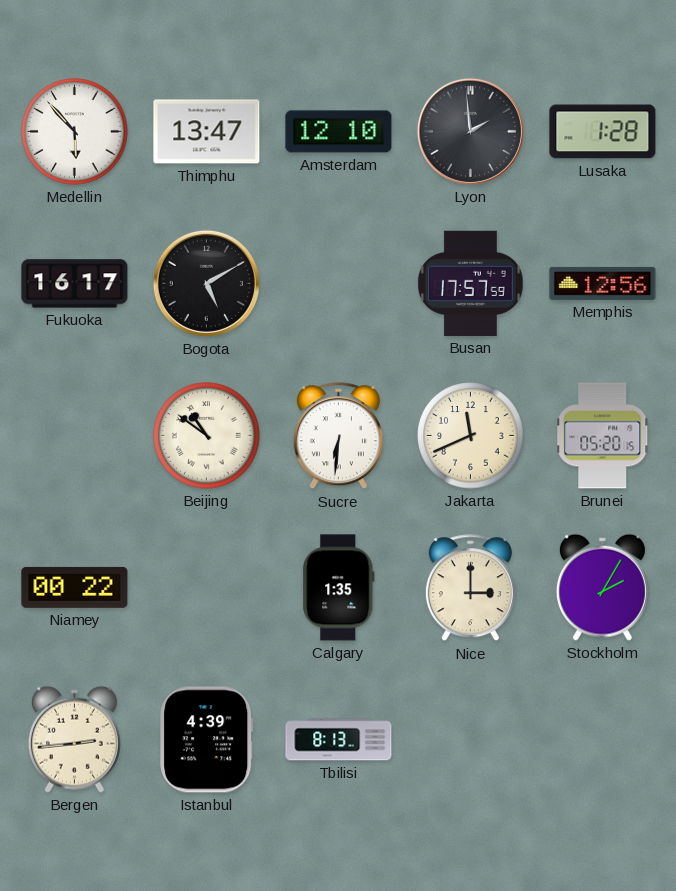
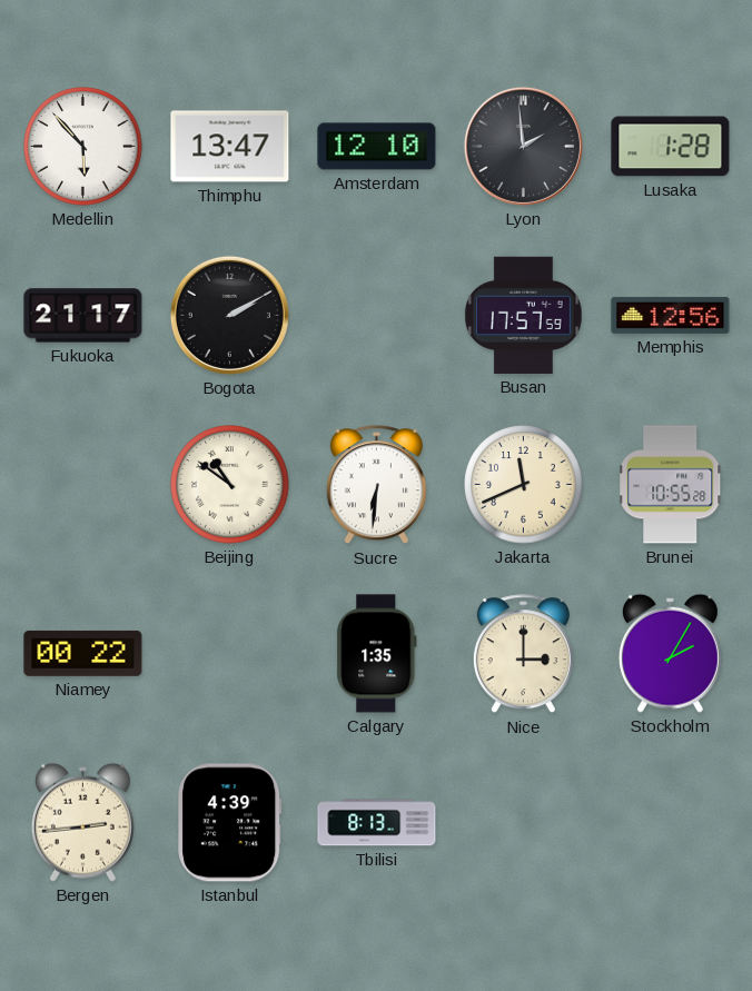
Fukuoka: 16:17 -> 21:17
Bogota: 5:10 -> 2:10
Brunei: 05:20 -> 10:55
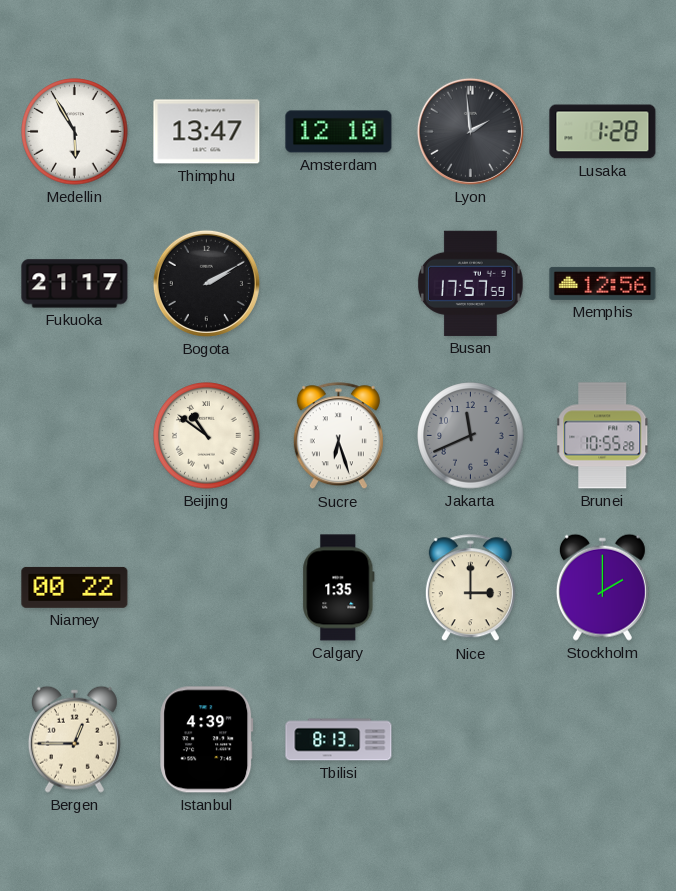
Medellin: 5:53 -> 5:55
Sucre: 6:31 -> 6:27
Jakarta dial: cream -> grey
Stockholm: 2:05 -> 2:00
Bergen: 2:44 -> 12:45
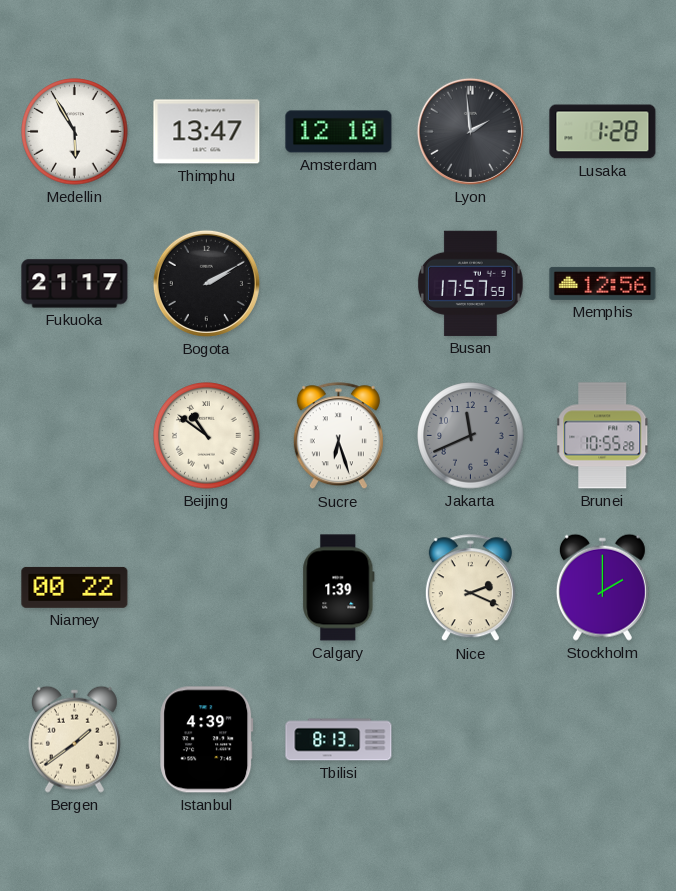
Calgary: 1:35 -> 1:39
Nice: 3:00 -> 2:19
Bergen: 12:45 -> 1:39
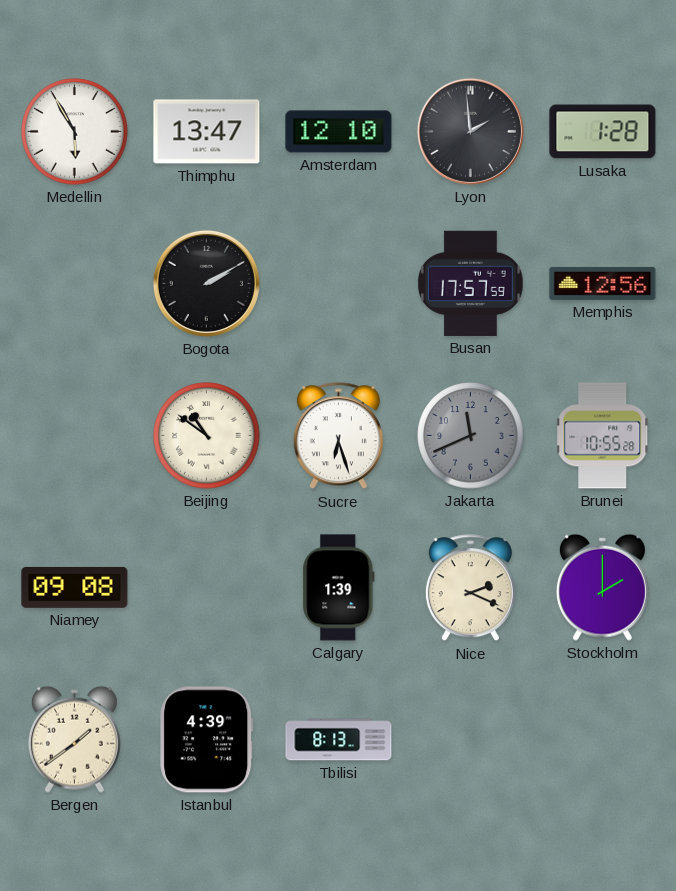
Fukuoka: 21:17 -> none
Niamey: 00:22 -> 09:08
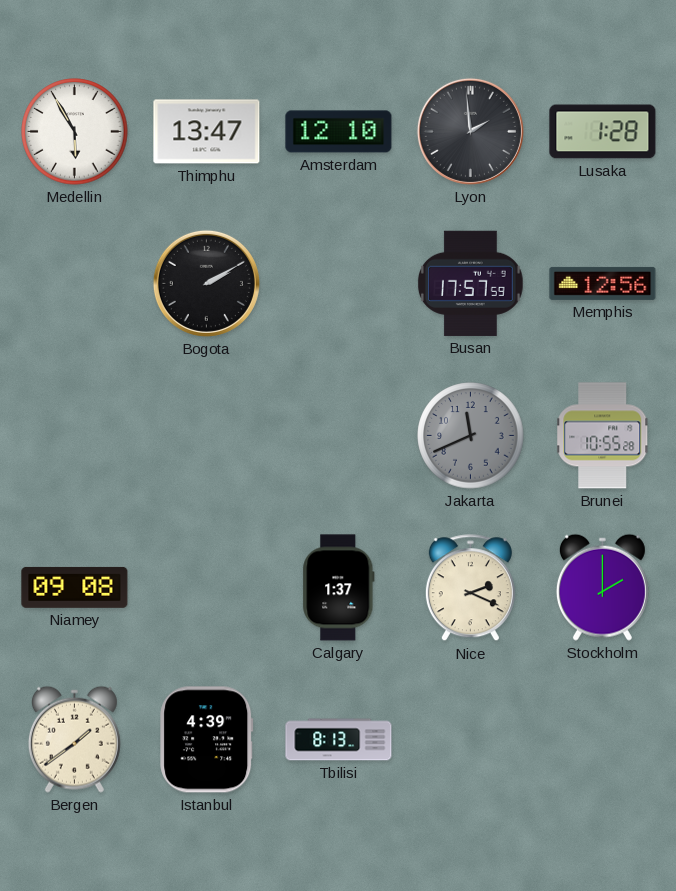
Beijing: 10:51 -> none
Sucre: 6:27 -> none
Calgary: 1:39 -> 1:37
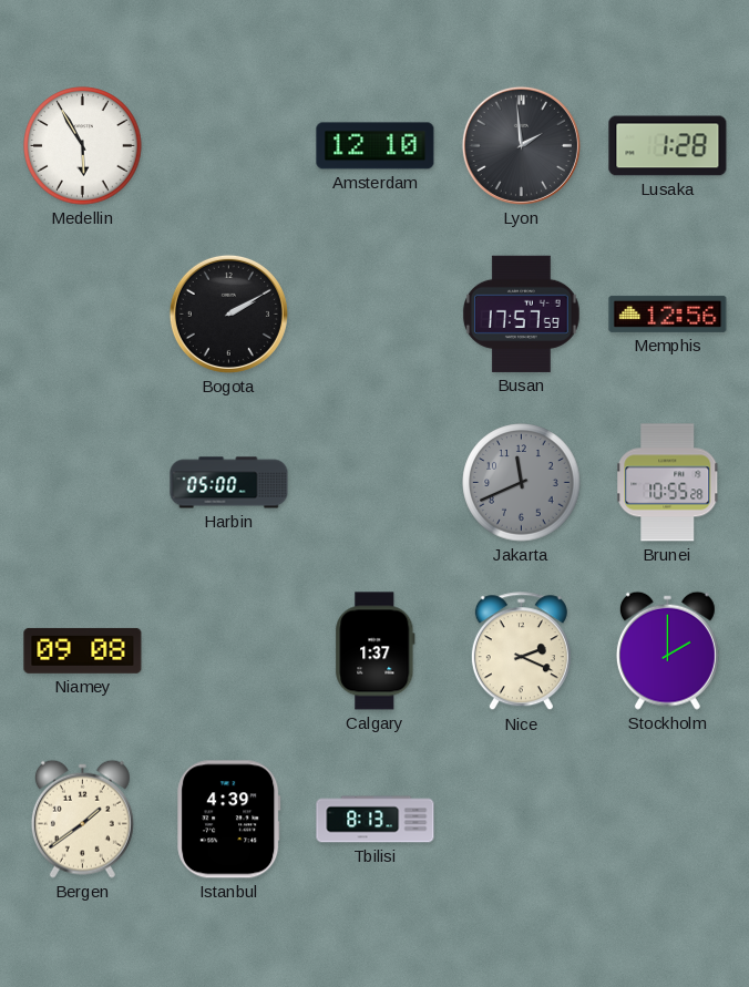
Thimphu: 13:47 -> none
Harbin: none -> 05:00
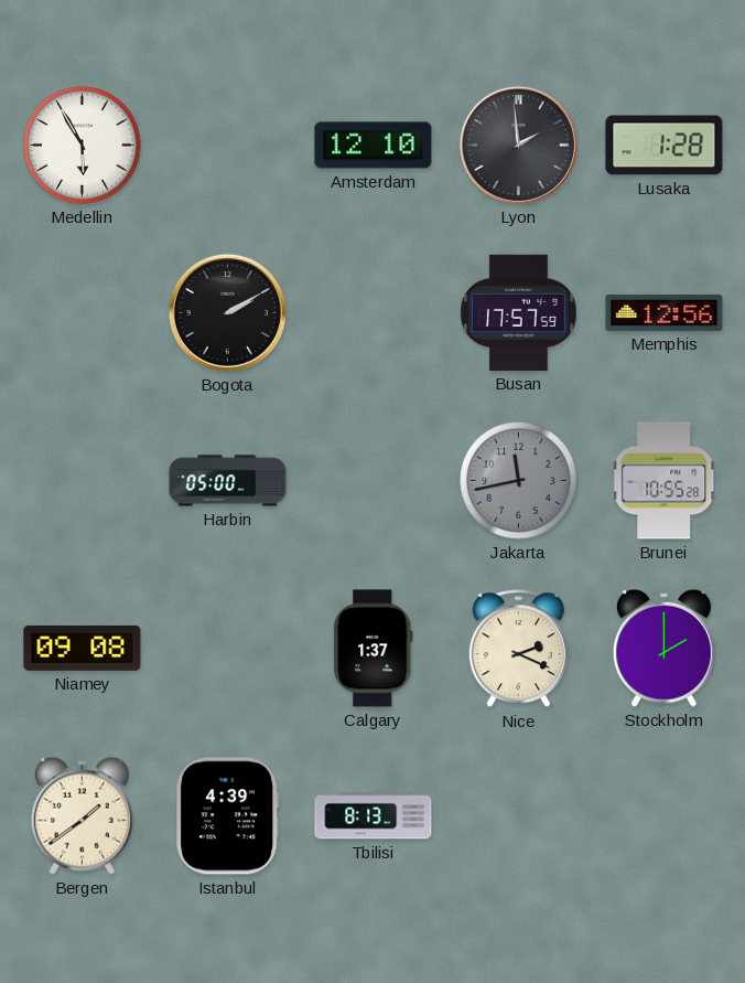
Jakarta: 11:41 -> 11:43
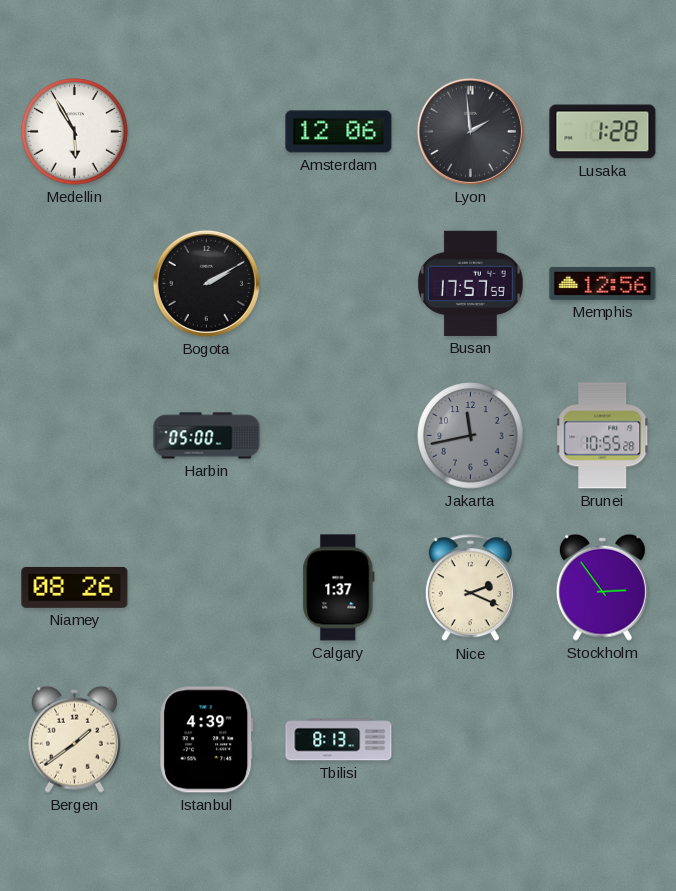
Amsterdam: 12:10 -> 12:06
Niamey: 09:08 -> 08:26
Stockholm: 2:00 -> 2:54
